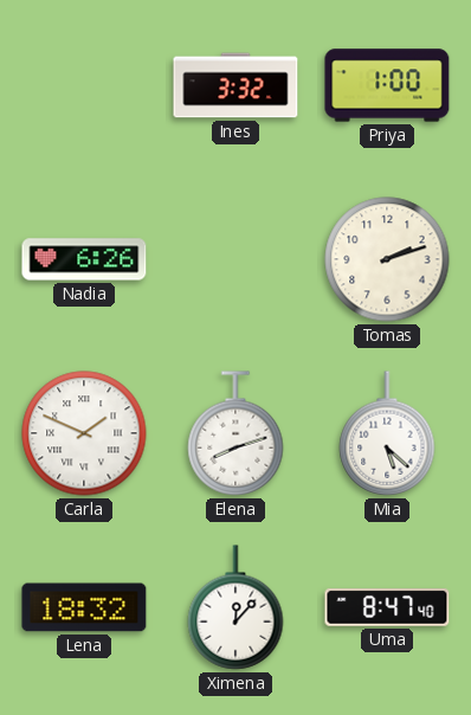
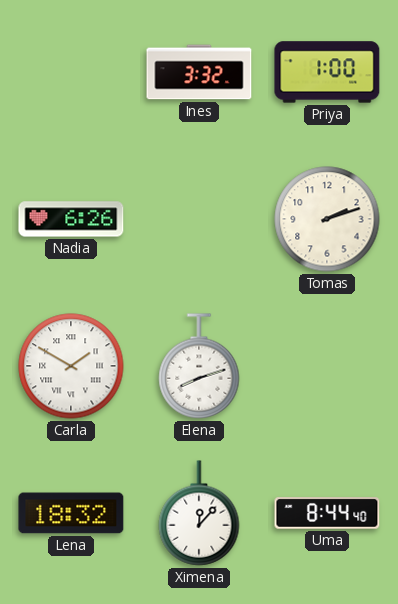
Carla: 1:49 -> 1:50
Mia: 5:22 -> none
Uma: 8:47 -> 8:44
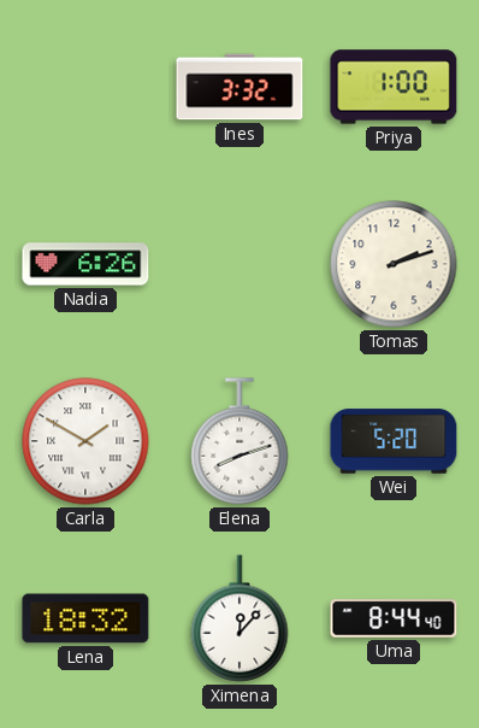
Wei: none -> 5:20
